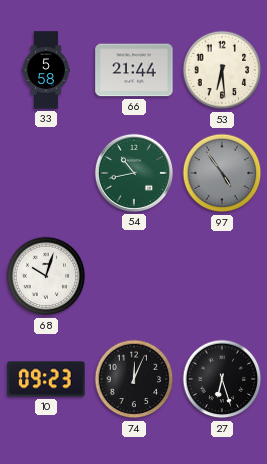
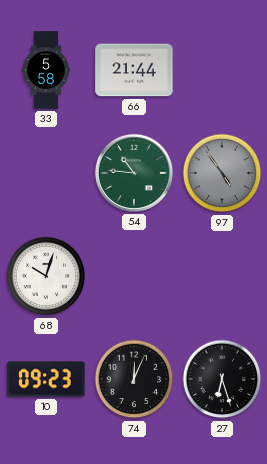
53: 6:29 -> none
54: 10:43 -> 10:46
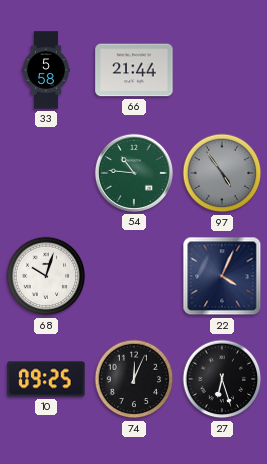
22: none -> 4:04
10: 09:23 -> 09:25
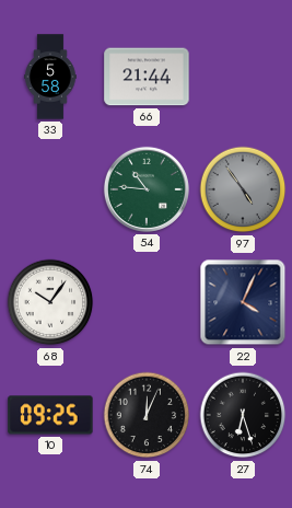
68: 10:03 -> 10:06
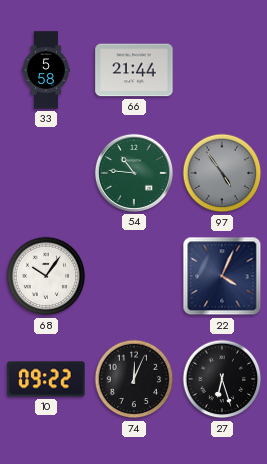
10: 09:25 -> 09:22
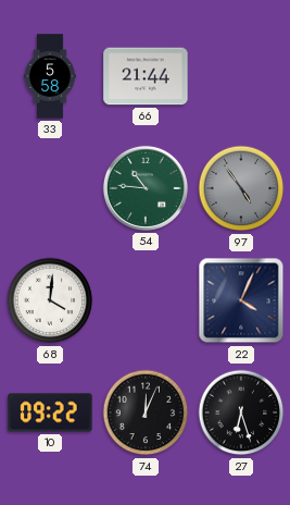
68: 10:06 -> 4:01
